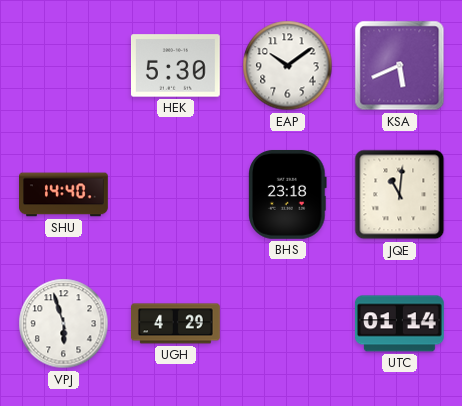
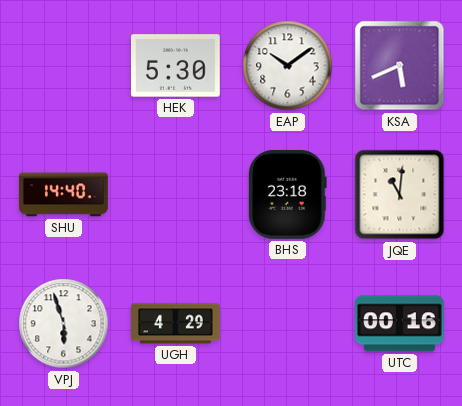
UTC: 01:14 -> 00:16
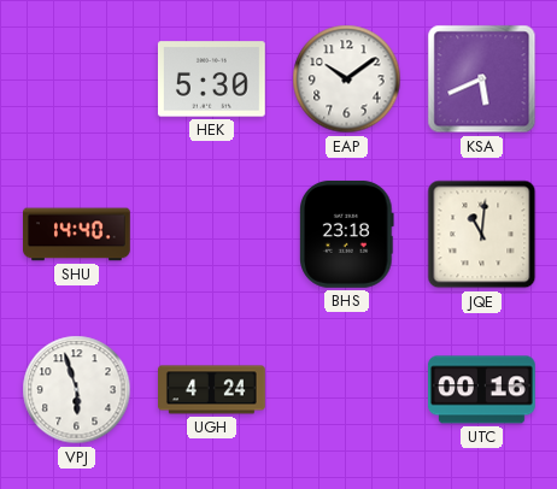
UGH: 4:29 -> 4:24
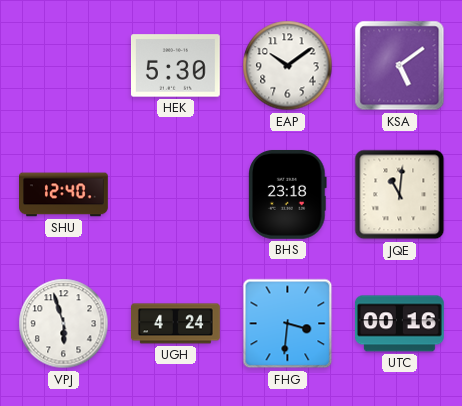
KSA: 5:41 -> 5:09
SHU: 14:40 -> 12:40
FHG: none -> 3:31
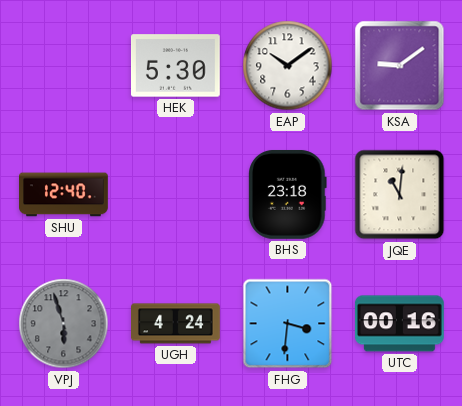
KSA: 5:09 -> 9:09
VPJ dial: white -> grey
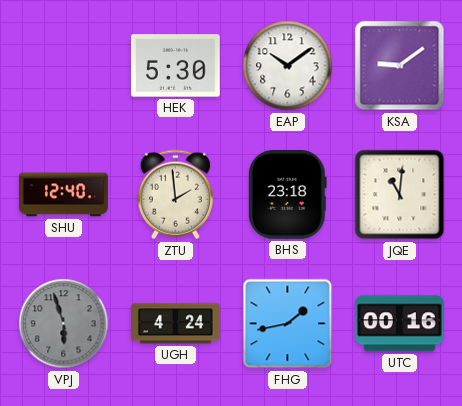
ZTU: none -> 1:59
FHG: 3:31 -> 1:43
